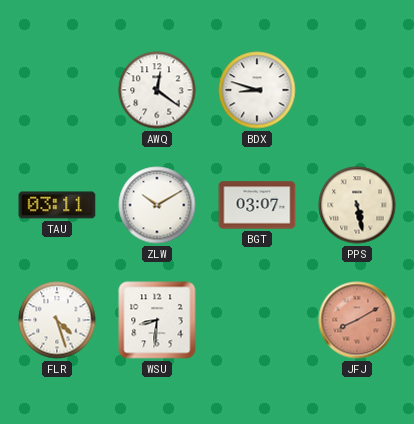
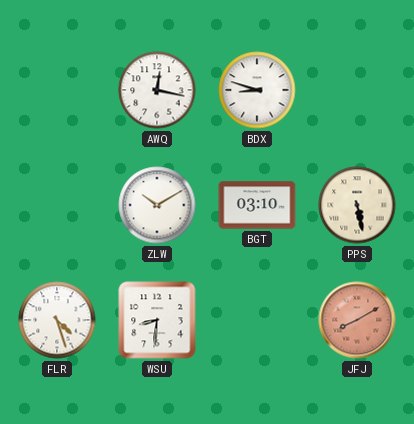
AWQ: 12:21 -> 12:17
TAU: 03:11 -> none
BGT: 03:07 -> 03:10
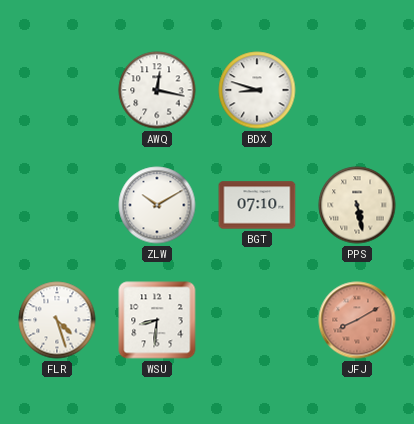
BGT: 03:10 -> 07:10
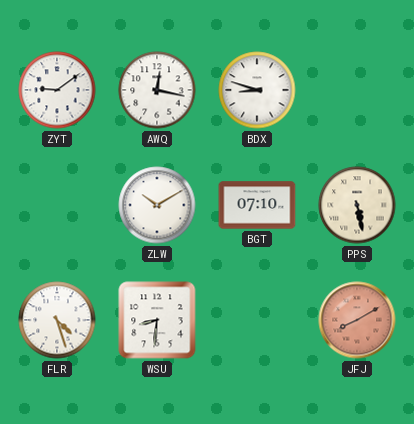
ZYT: none -> 9:09
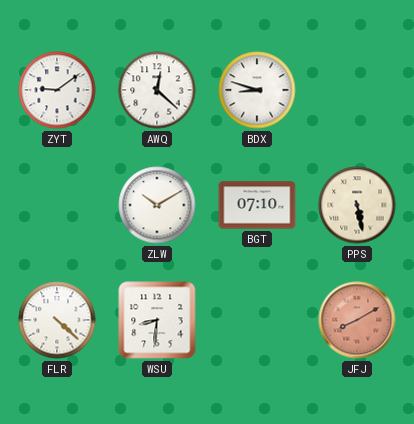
AWQ: 12:17 -> 12:22
FLR: 4:27 -> 4:22
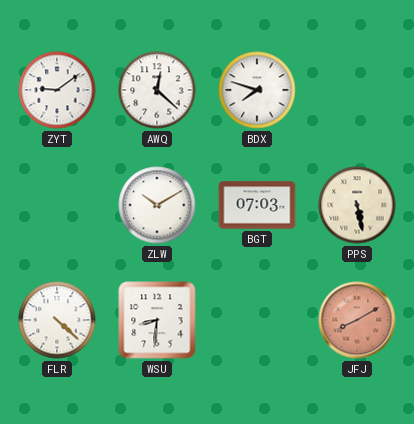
BDX: 8:48 -> 7:48
BGT: 07:10 -> 07:03
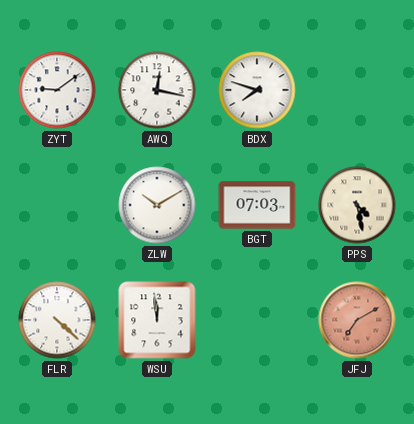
AWQ: 12:22 -> 12:17
PPS: 5:28 -> 4:28
WSU: 8:31 -> 11:59
JFJ: 8:10 -> 7:10
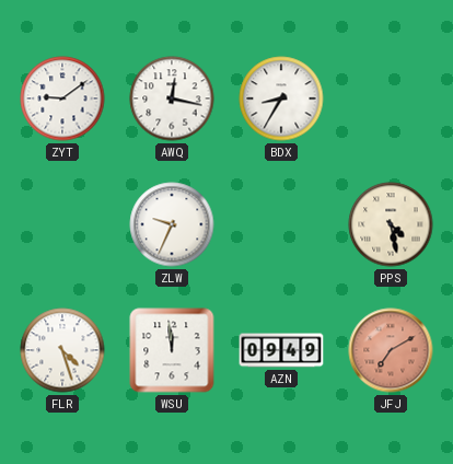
BDX: 7:48 -> 8:35
ZLW: 10:10 -> 9:34
BGT: 07:03 -> none
FLR: 4:22 -> 4:27
AZN: none -> 09:49
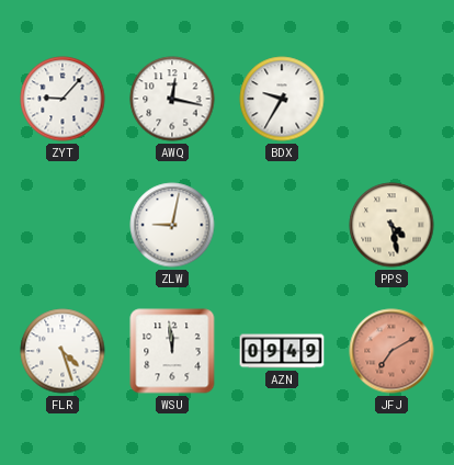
ZYT: 9:09 -> 9:07
BDX: 8:35 -> 9:35
ZLW: 9:34 -> 9:02
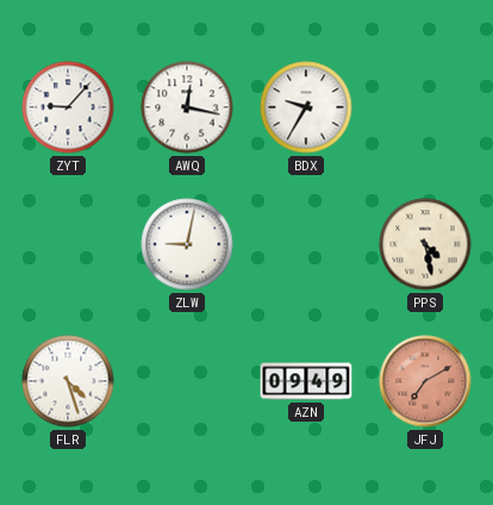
WSU: 11:59 -> none
